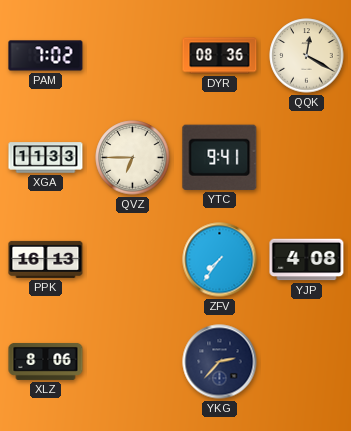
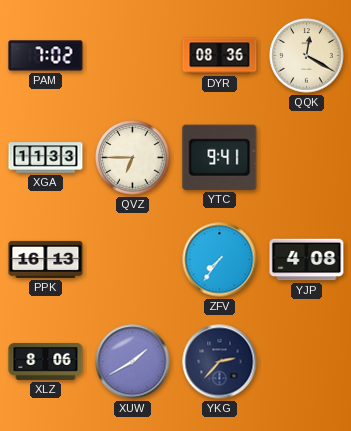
XUW: none -> 1:40
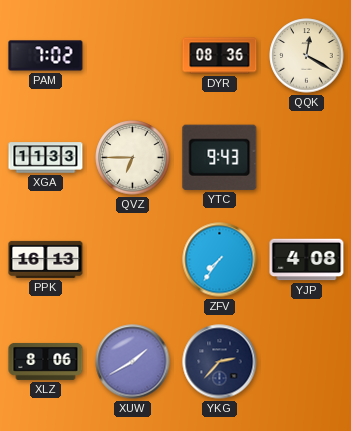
YTC: 9:41 -> 9:43
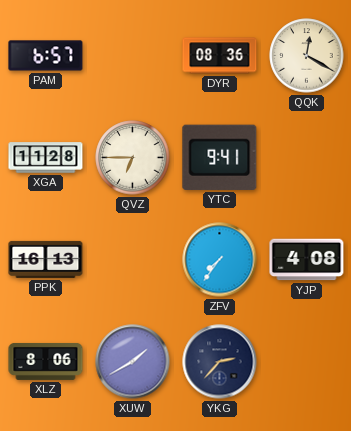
PAM: 7:02 -> 6:57
XGA: 11:33 -> 11:28
YTC: 9:43 -> 9:41
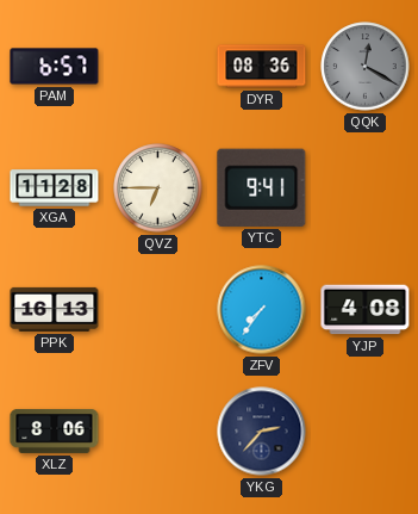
QQK dial: cream -> grey
XUW: 1:40 -> none
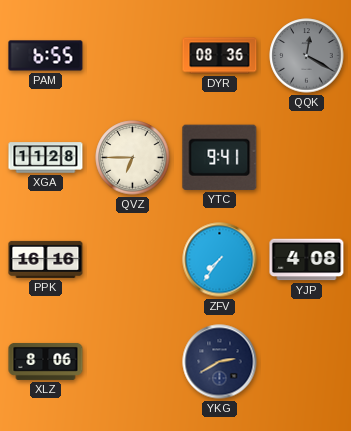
PAM: 6:57 -> 6:55
PPK: 16:13 -> 16:16
YKG: 2:37 -> 2:40
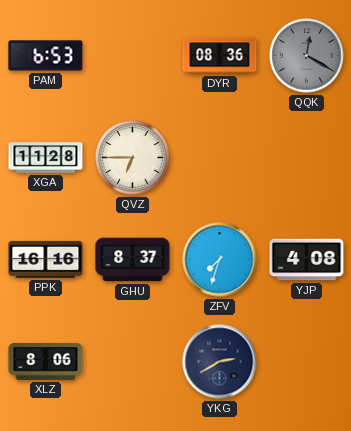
PAM: 6:55 -> 6:53
YTC: 9:41 -> none
GHU: none -> 8:37
ZFV: 7:36 -> 7:33
